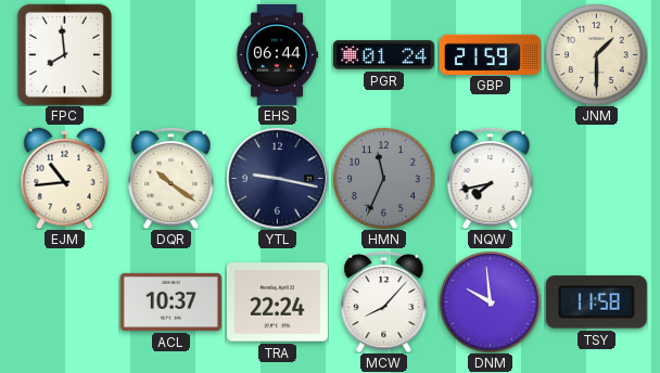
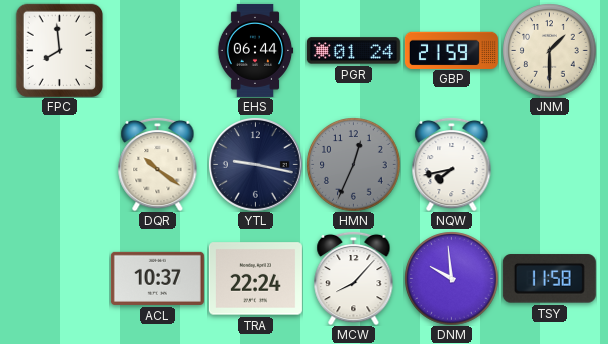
EJM: 10:44 -> none
HMN: 11:34 -> 12:34
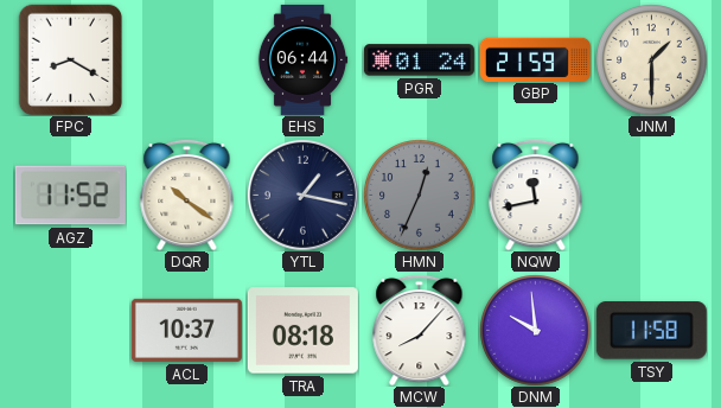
FPC: 7:59 -> 8:20
AGZ: none -> 11:52
YTL: 9:17 -> 1:17
NQW: 7:43 -> 11:43
TRA: 22:24 -> 08:18
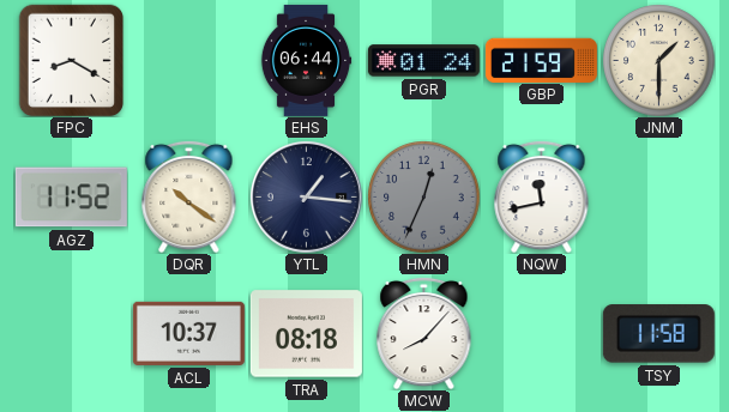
YTL: 1:17 -> 1:16
DNM: 9:59 -> none
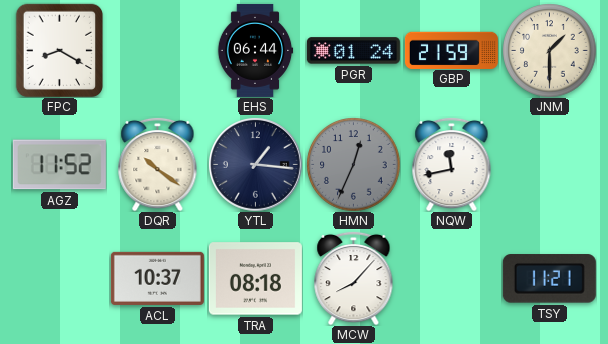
TSY: 11:58 -> 11:21
